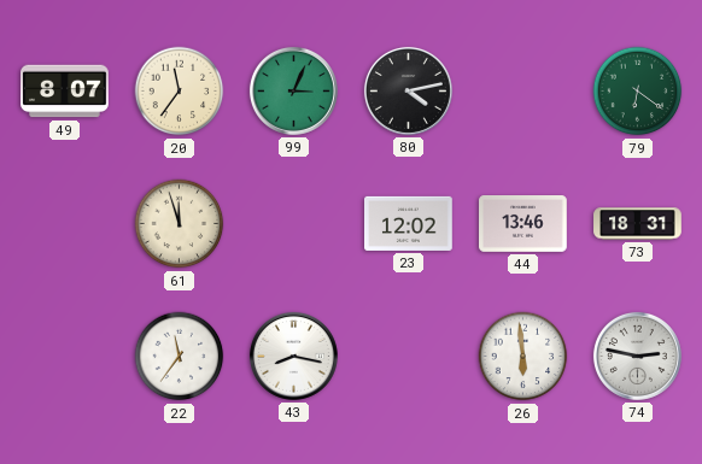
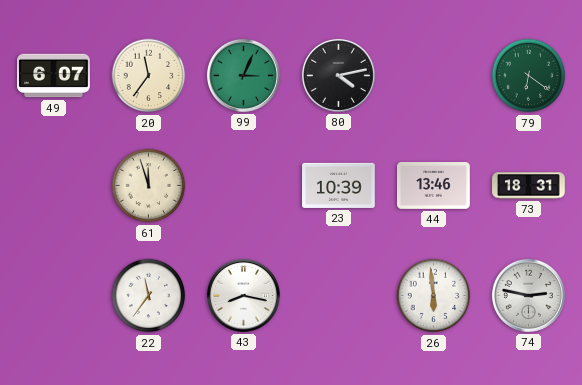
49: 8:07 -> 6:07
23: 12:02 -> 10:39
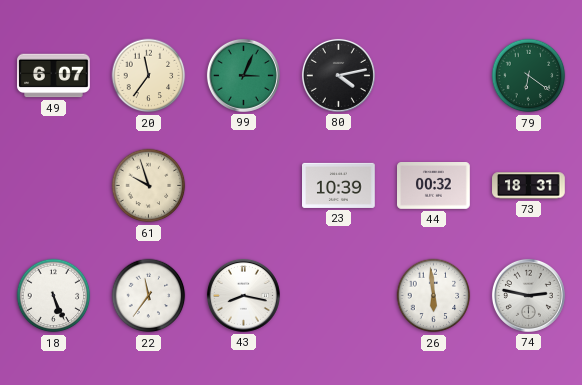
61: 11:57 -> 9:57
44: 13:46 -> 00:32
18: none -> 5:26
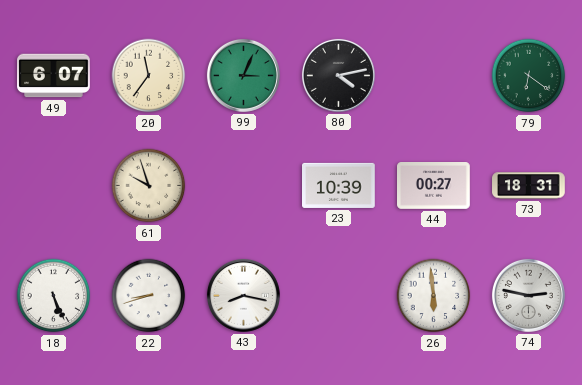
44: 00:32 -> 00:27
22: 11:36 -> 8:42
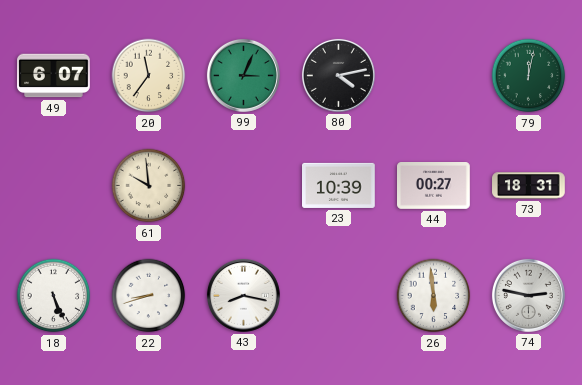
79: 6:21 -> 12:02
61: 9:57 -> 9:59
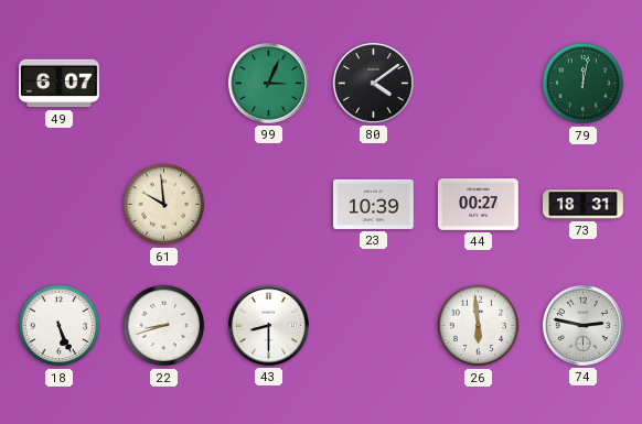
20: 11:36 -> none
80: 4:13 -> 4:09
43: 8:17 -> 8:30
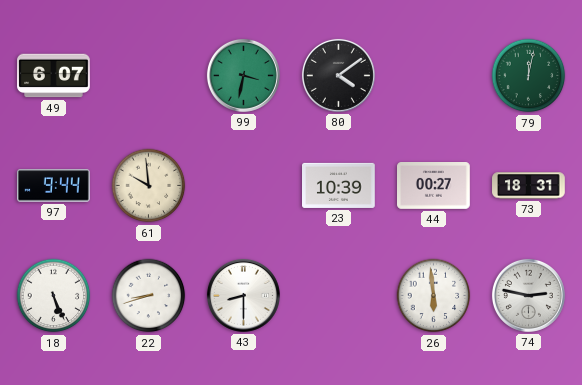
99: 3:04 -> 3:32
97: none -> 9:44
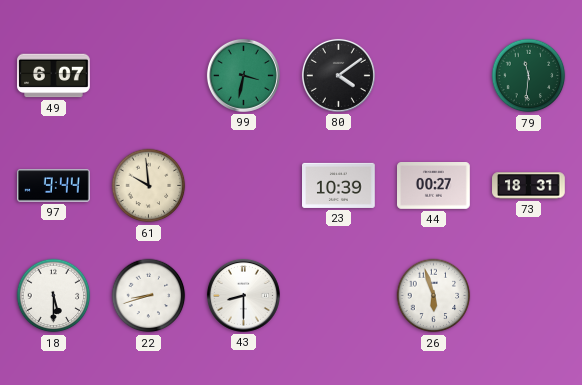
79: 12:02 -> 11:31
18: 5:26 -> 5:30
26: 5:59 -> 5:57
74: 2:47 -> none
